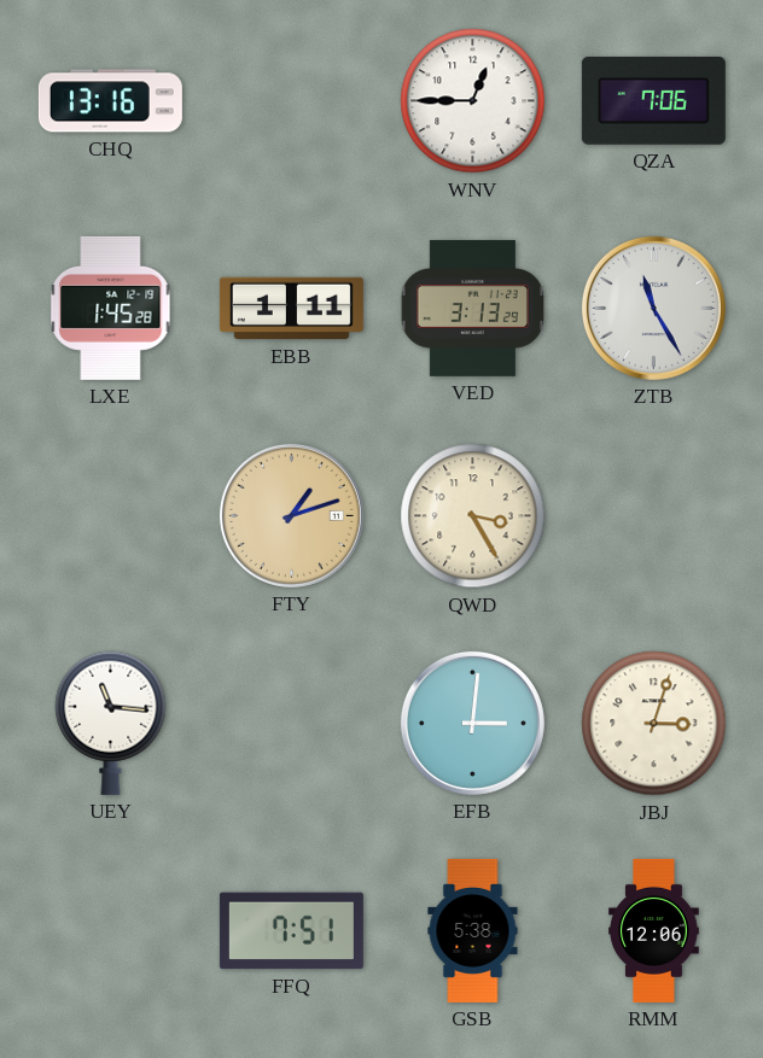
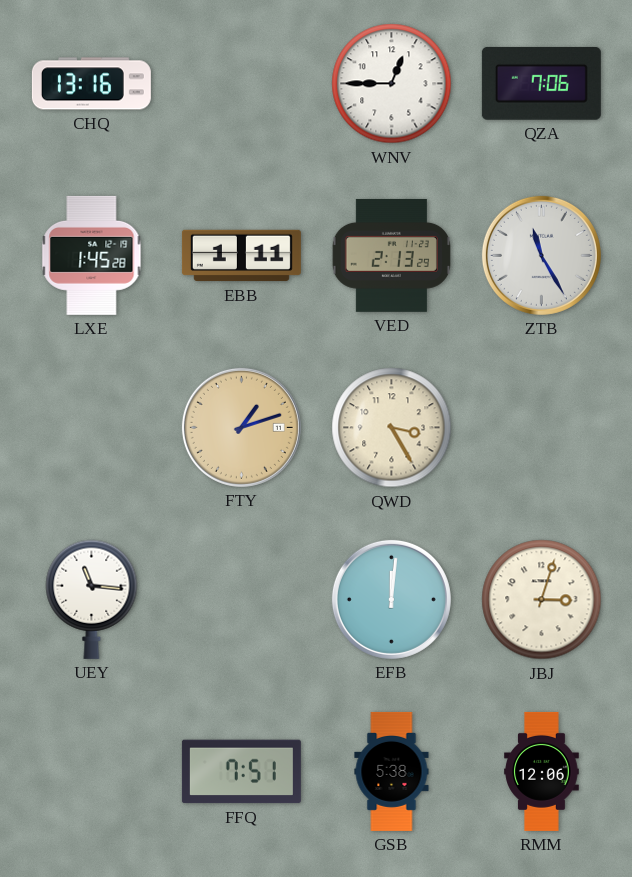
VED: 3:13 -> 2:13
EFB: 3:01 -> 12:01
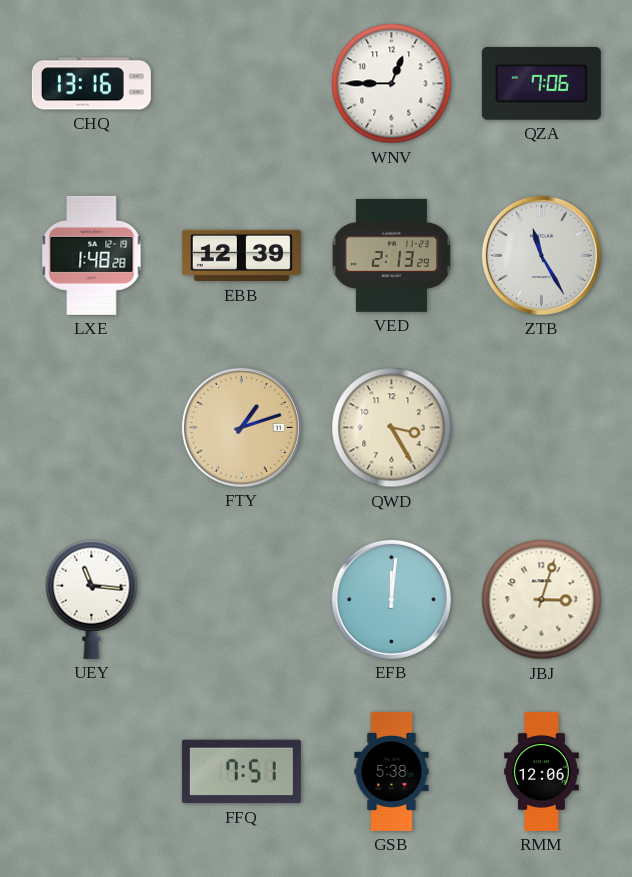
LXE: 1:45 -> 1:48
EBB: 1:11 -> 12:39
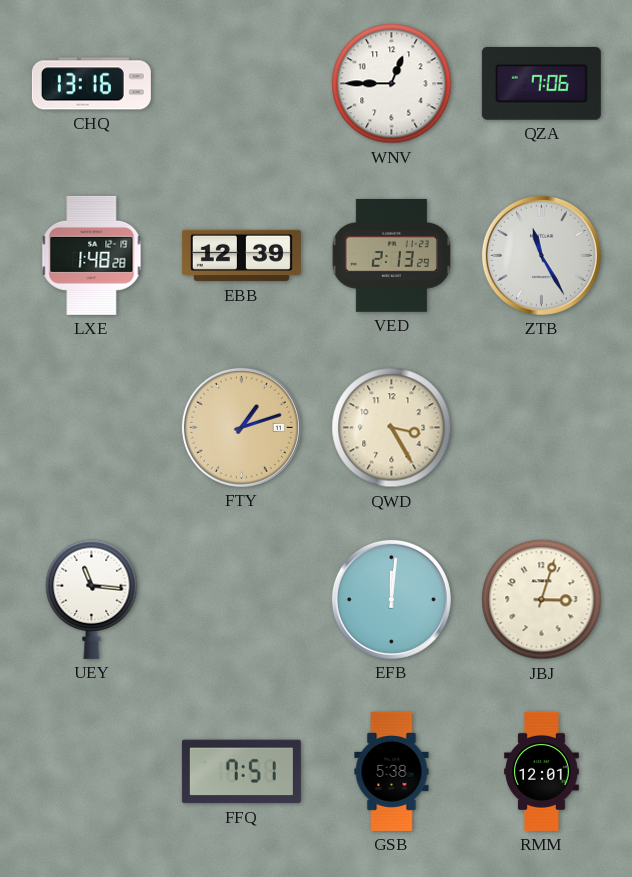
RMM: 12:06 -> 12:01
